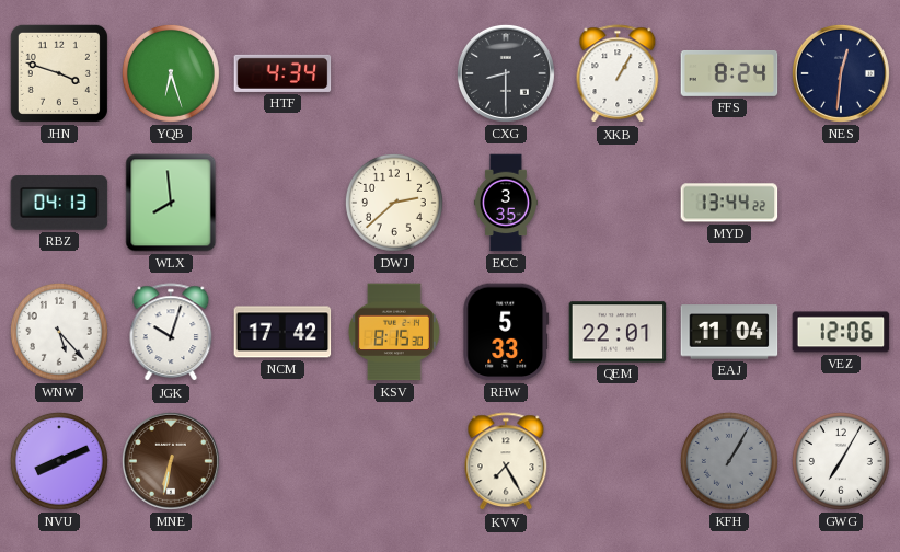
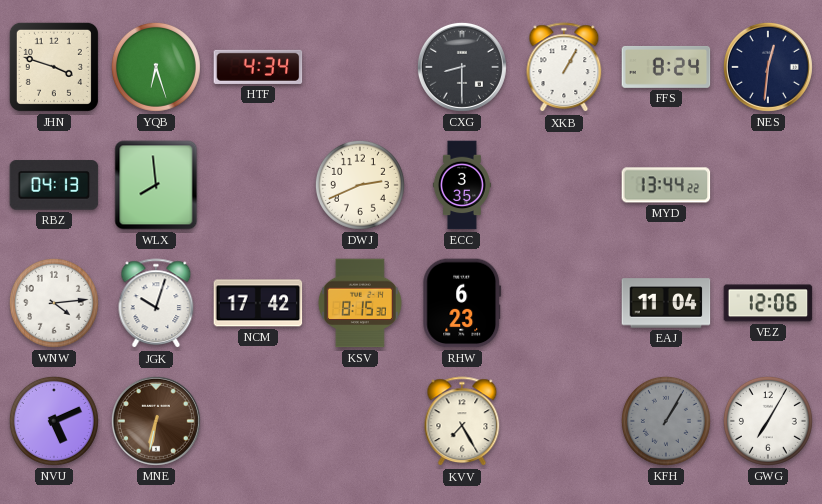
DWJ: 2:38 -> 2:41
WNW: 5:23 -> 4:14
RHW: 5:33 -> 6:23
QEM: 22:01 -> none
NVU: 8:11 -> 5:11
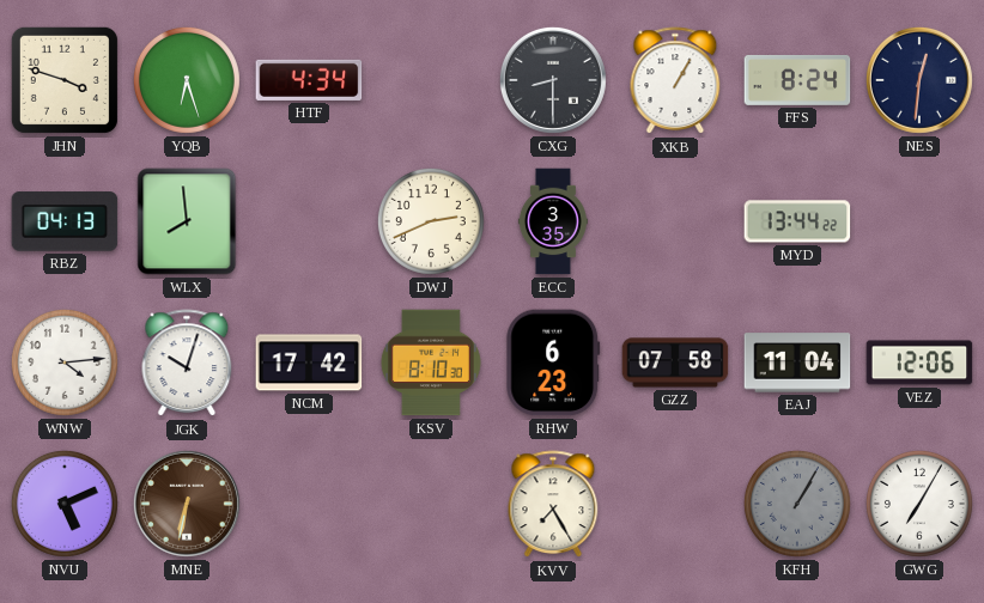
KSV: 8:15 -> 8:10
GZZ: none -> 07:58
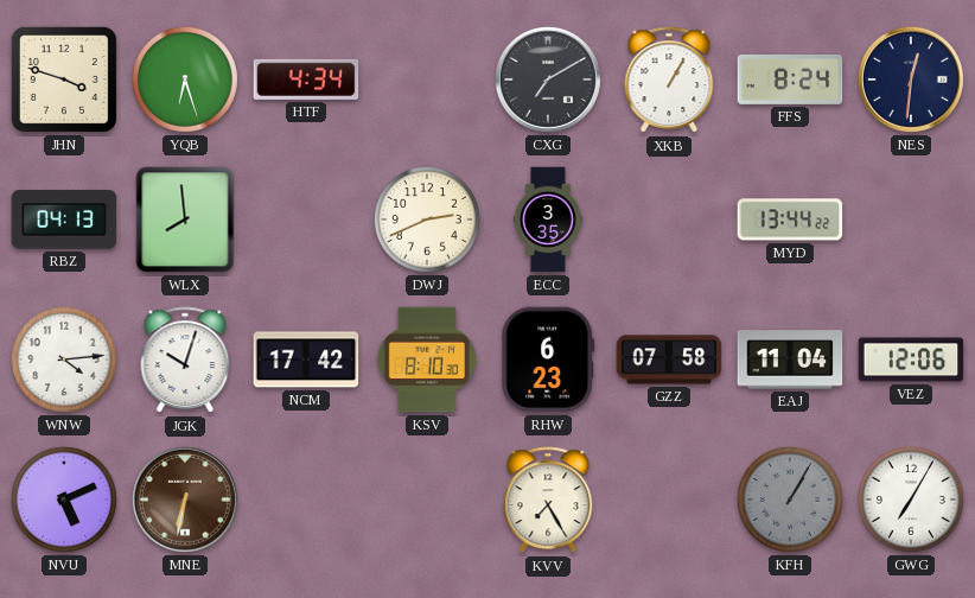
CXG: 8:30 -> 7:10
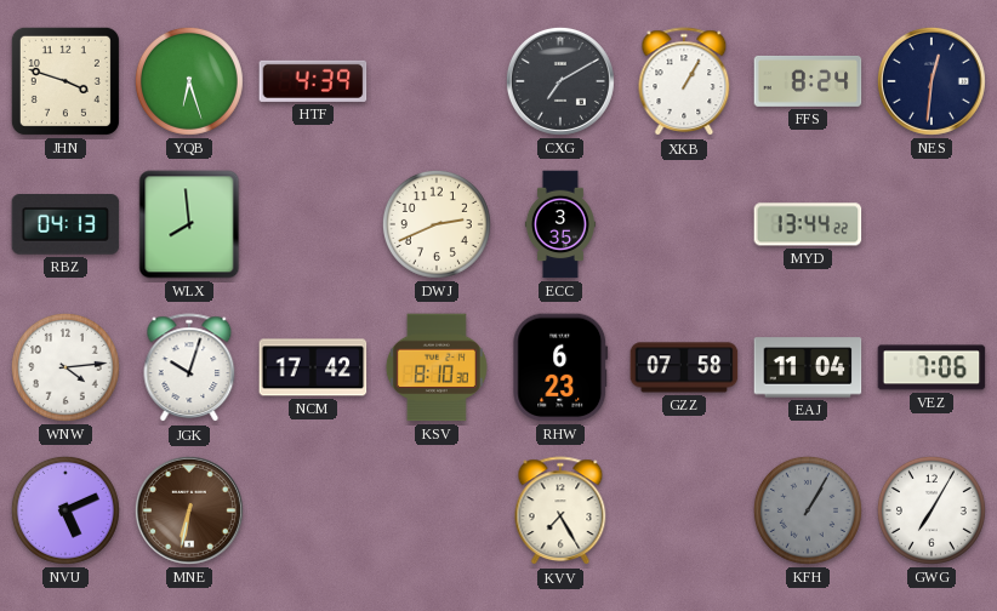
HTF: 4:34 -> 4:39
VEZ: 12:06 -> 7:06
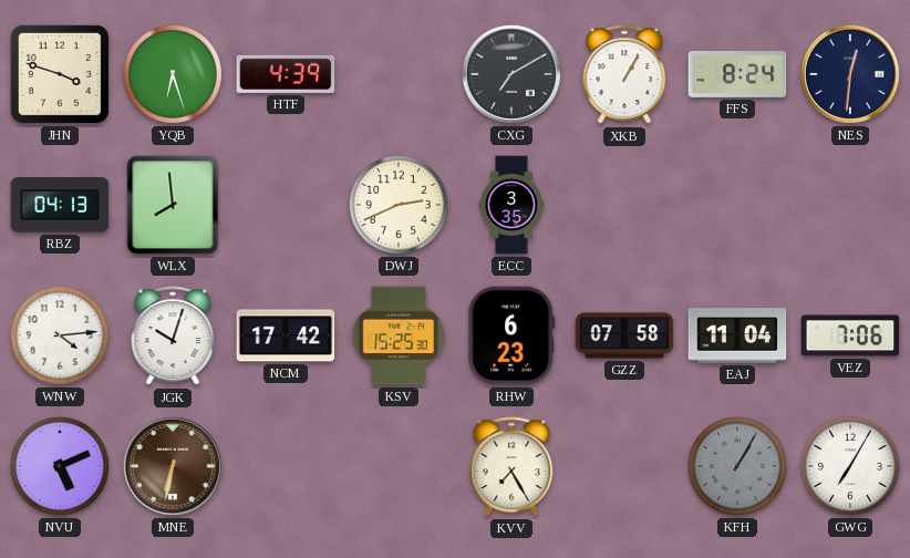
MYD: 13:44 -> none
KSV: 8:10 -> 15:25
